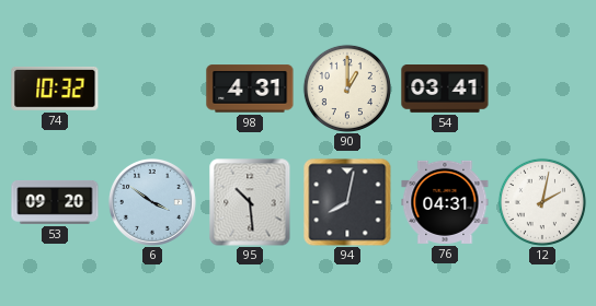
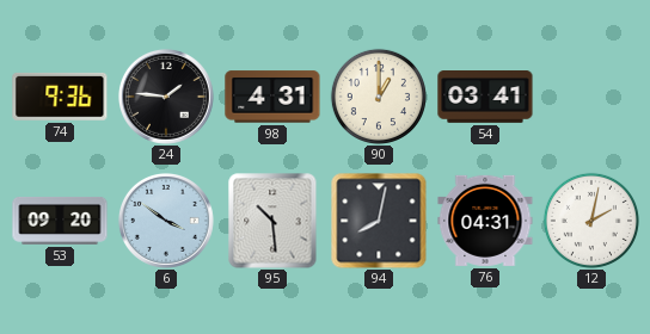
74: 10:32 -> 9:36
24: none -> 1:46
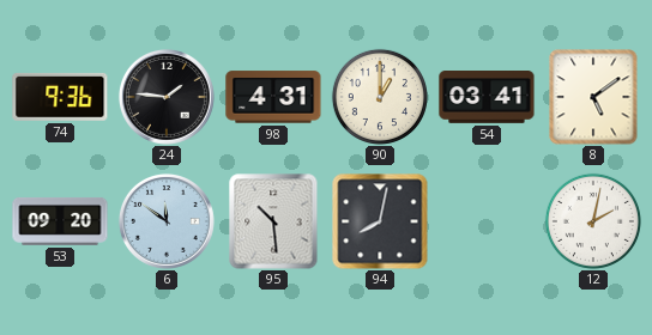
8: none -> 5:09
6: 3:51 -> 11:51
76: 04:31 -> none
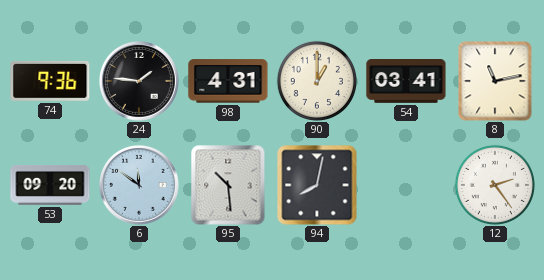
8: 5:09 -> 11:13
12: 2:02 -> 2:24
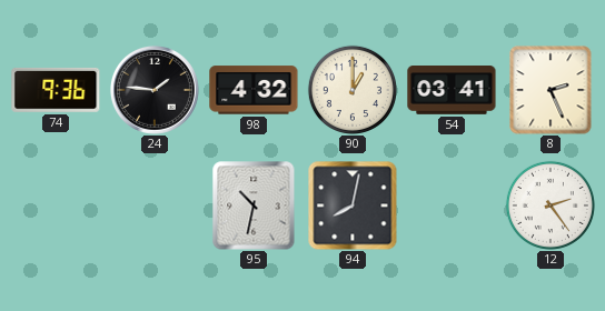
98: 4:31 -> 4:32
8: 11:13 -> 2:26
53: 09:20 -> none
6: 11:51 -> none
95: 10:29 -> 10:32
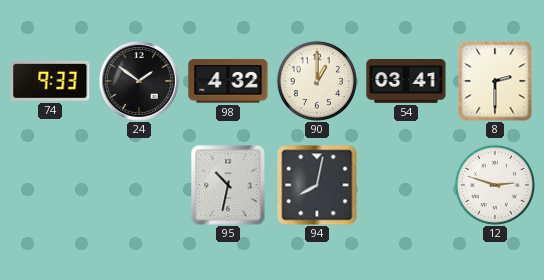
74: 9:36 -> 9:33
24: 1:46 -> 1:51
8: 2:26 -> 2:30
12: 2:24 -> 2:48
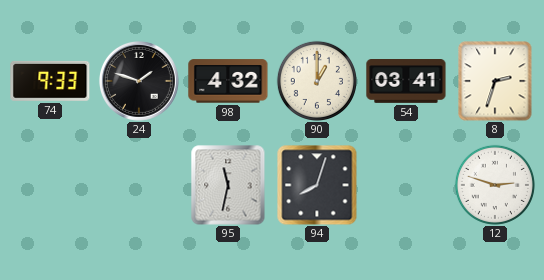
24: 1:51 -> 1:48
8: 2:30 -> 2:33
95: 10:32 -> 11:32
94: 8:02 -> 8:03
